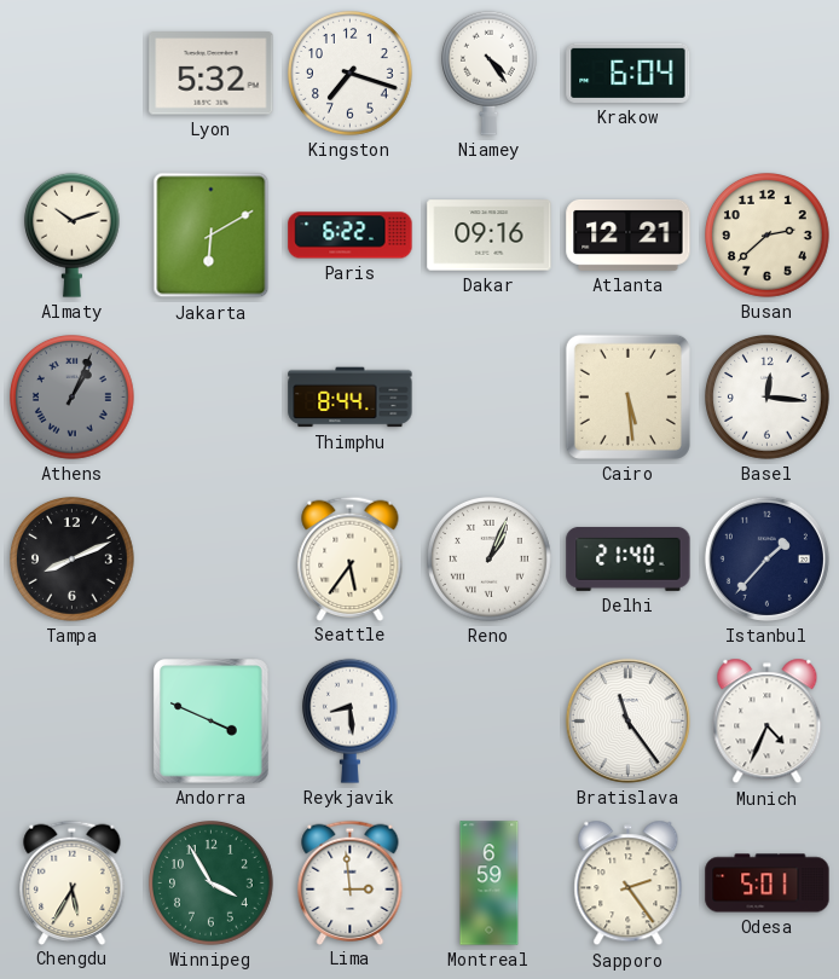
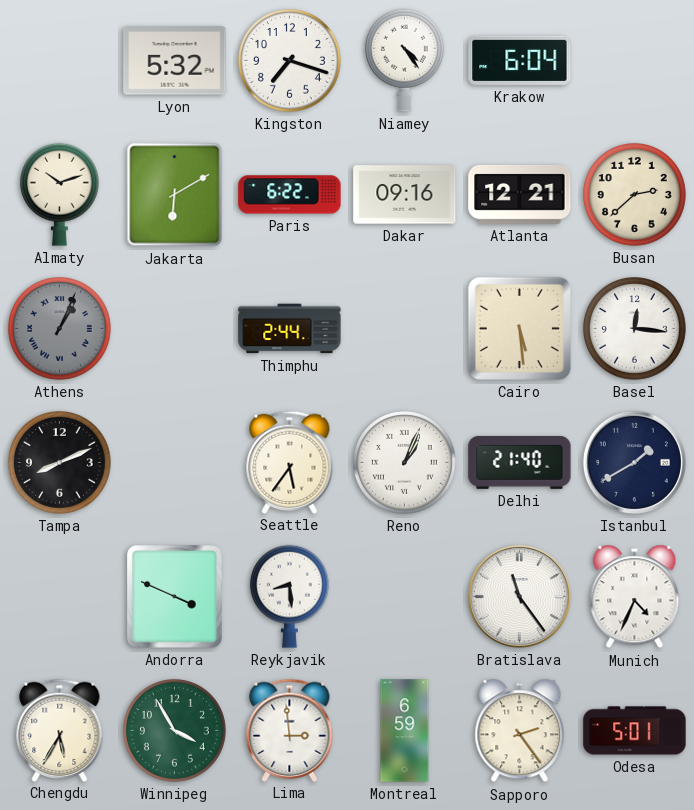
Thimphu: 8:44 -> 2:44
Istanbul: 1:37 -> 1:40
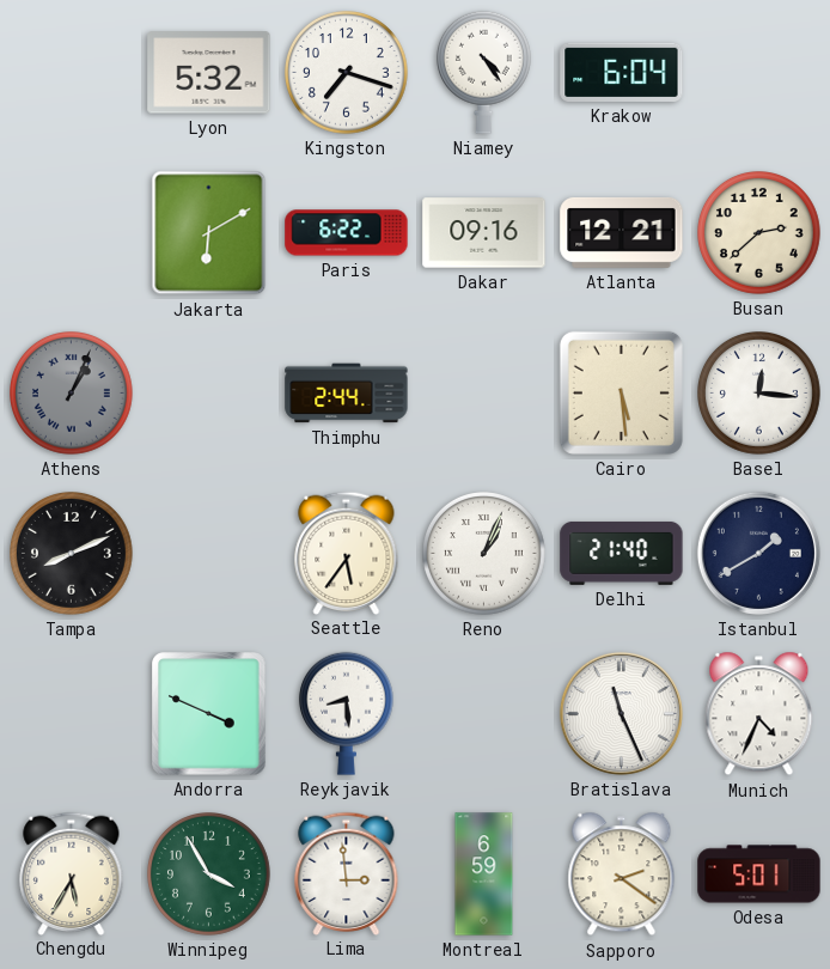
Almaty: 10:12 -> none
Bratislava: 11:24 -> 11:26
Sapporo: 2:24 -> 2:21
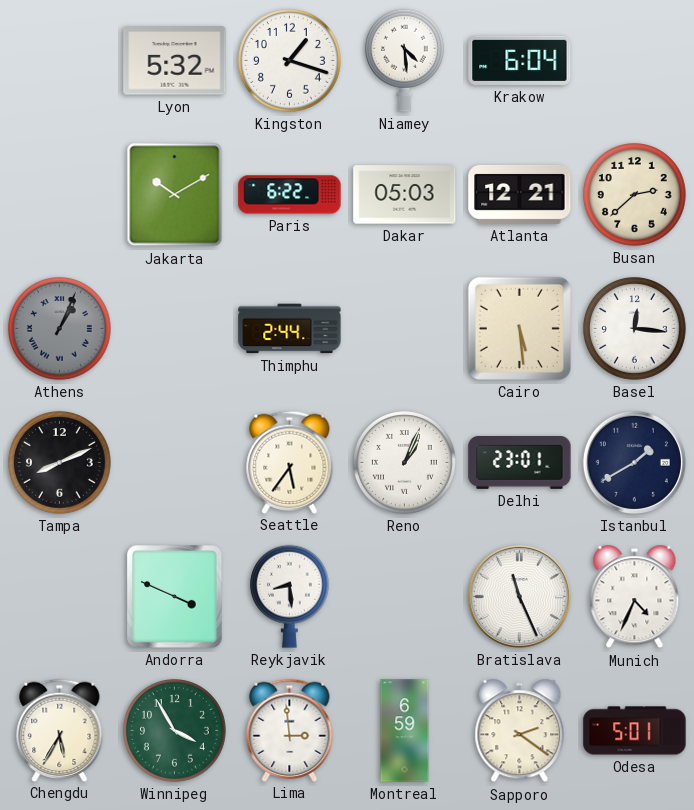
Kingston: 7:18 -> 1:18
Niamey: 4:24 -> 4:29
Jakarta: 6:10 -> 10:10
Dakar: 09:16 -> 05:03
Delhi: 21:40 -> 23:01
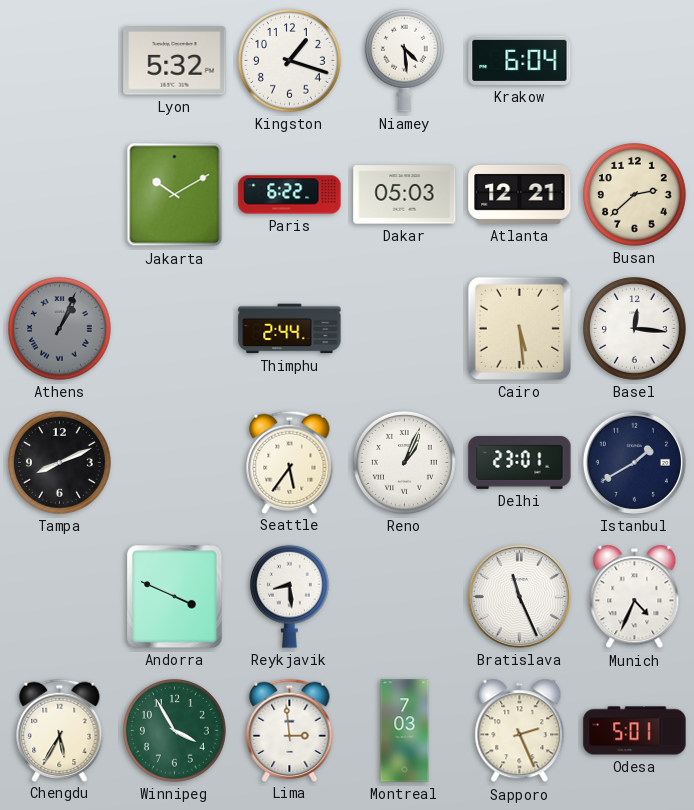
Montreal: 6:59 -> 7:03
Sapporo: 2:21 -> 2:26
